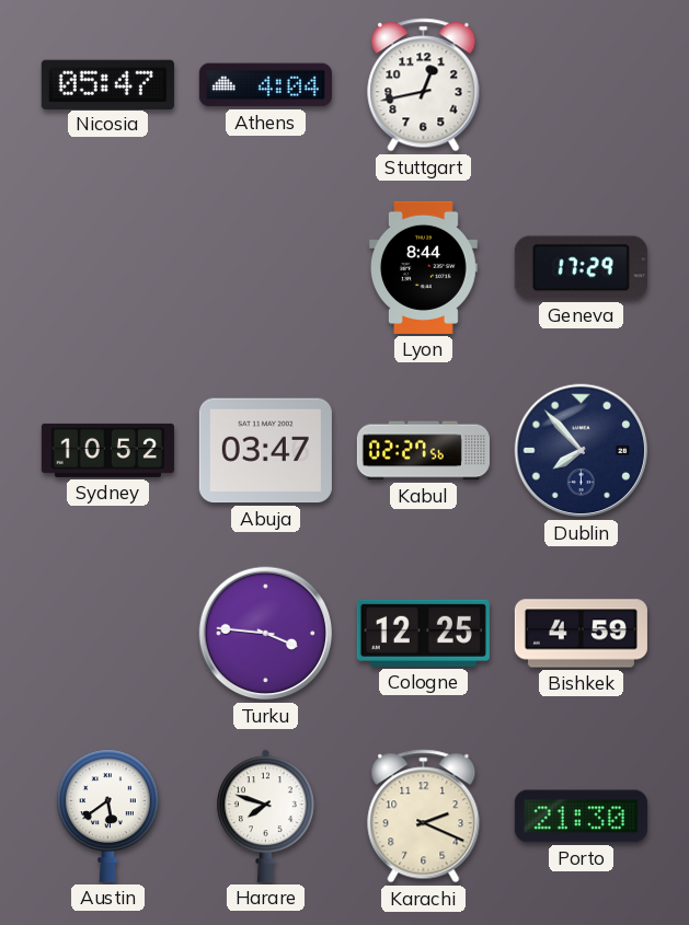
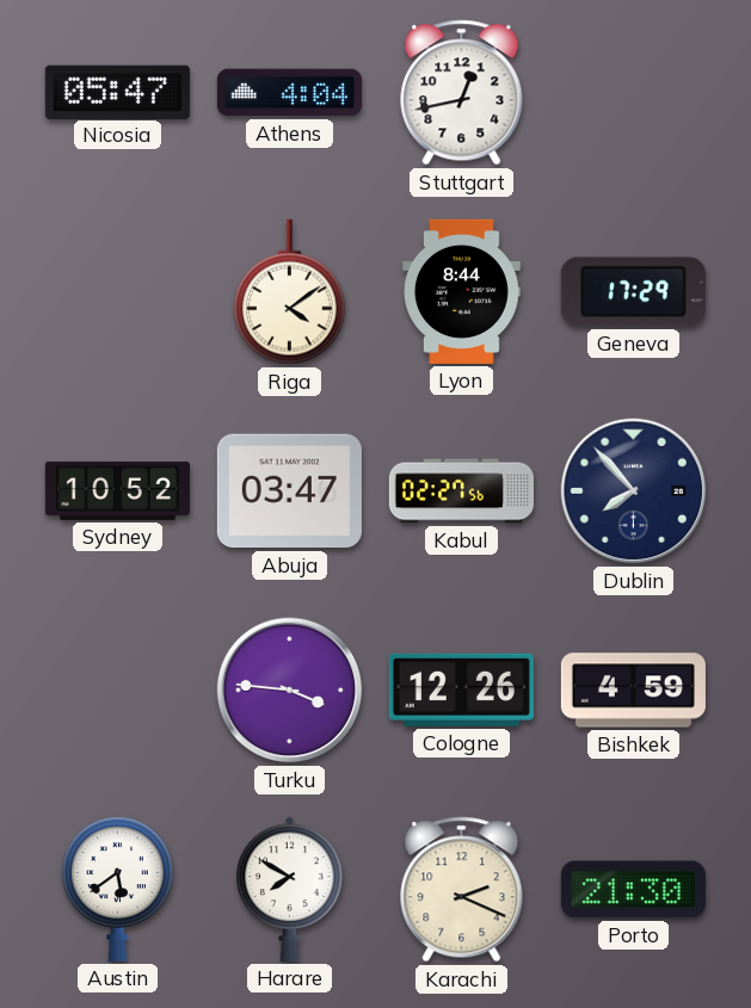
Riga: none -> 4:09
Cologne: 12:25 -> 12:26
Harare: 7:48 -> 7:50
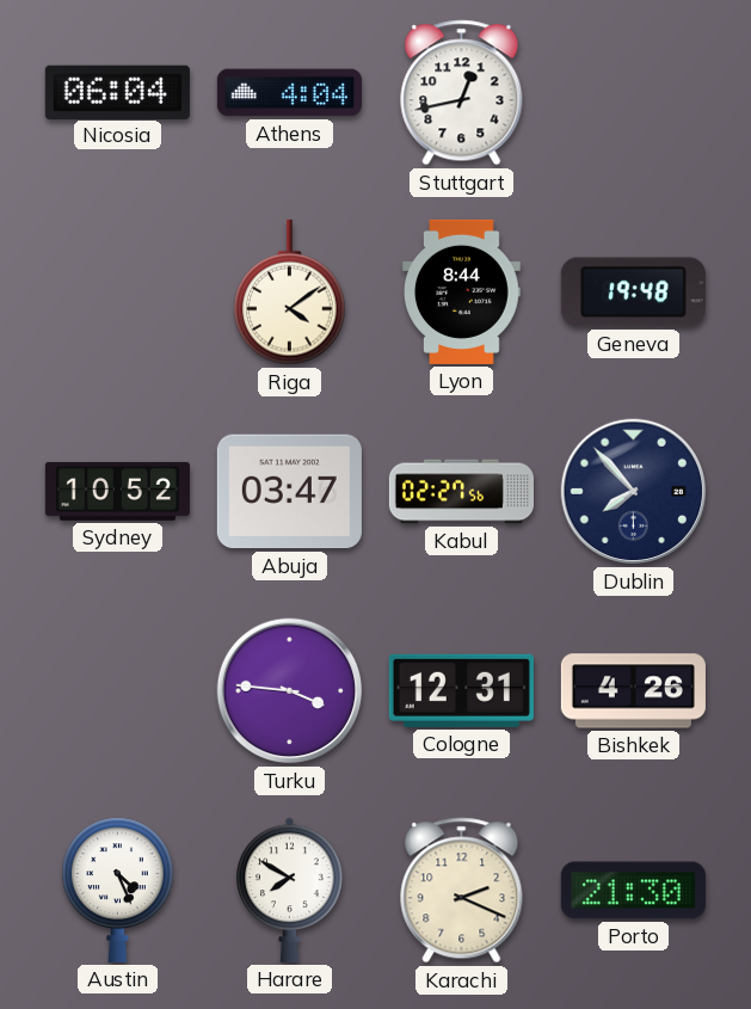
Nicosia: 05:47 -> 06:04
Geneva: 17:29 -> 19:48
Cologne: 12:26 -> 12:31
Bishkek: 4:59 -> 4:26
Austin: 5:39 -> 4:26
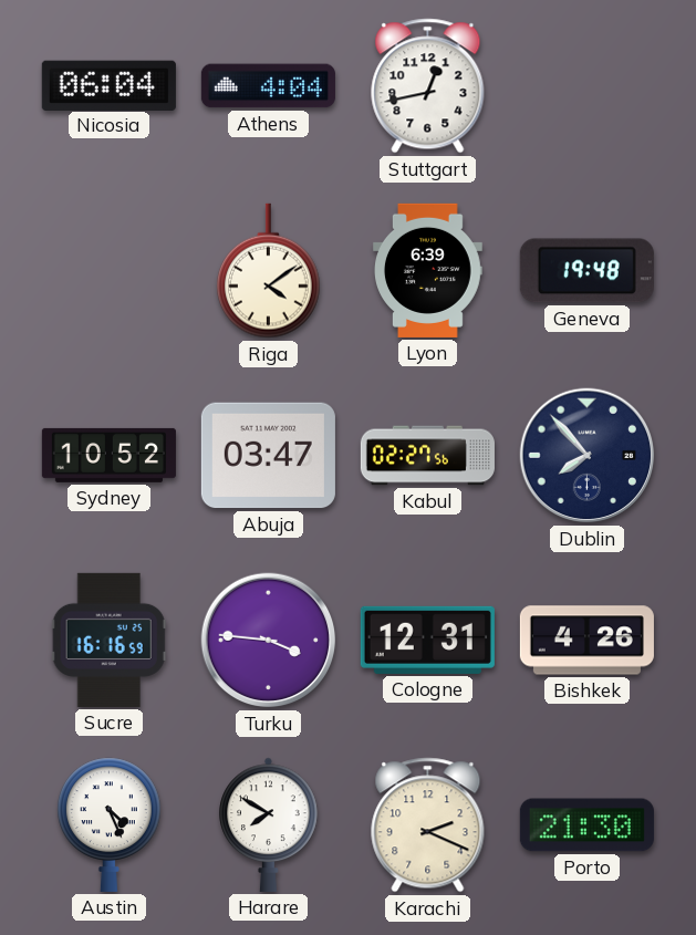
Lyon: 8:44 -> 6:39
Sucre: none -> 16:16
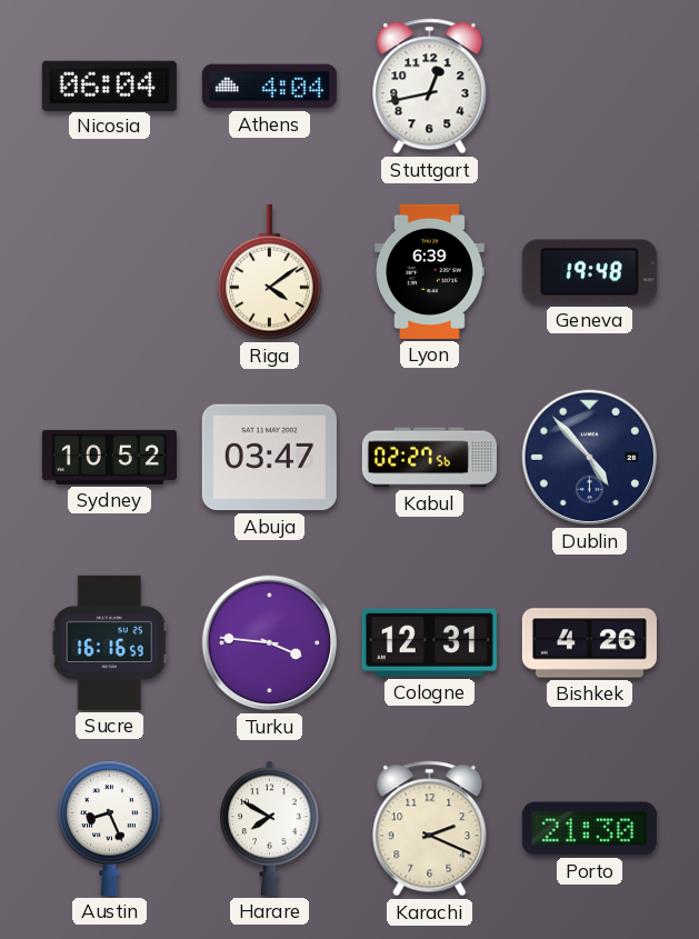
Dublin: 7:53 -> 4:53
Austin: 4:26 -> 8:26
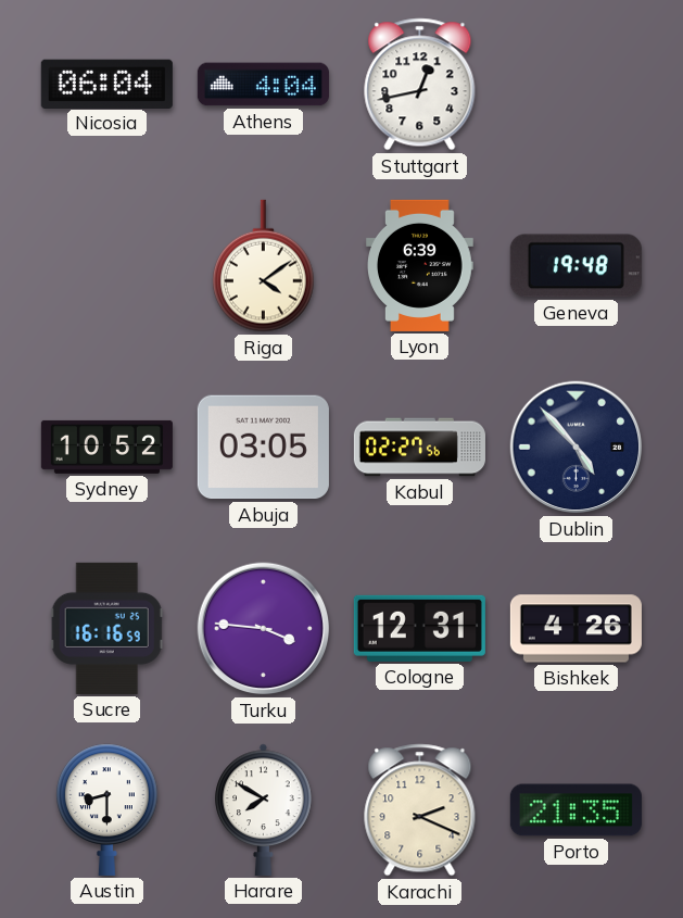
Abuja: 03:47 -> 03:05
Austin: 8:26 -> 8:30
Porto: 21:30 -> 21:35
